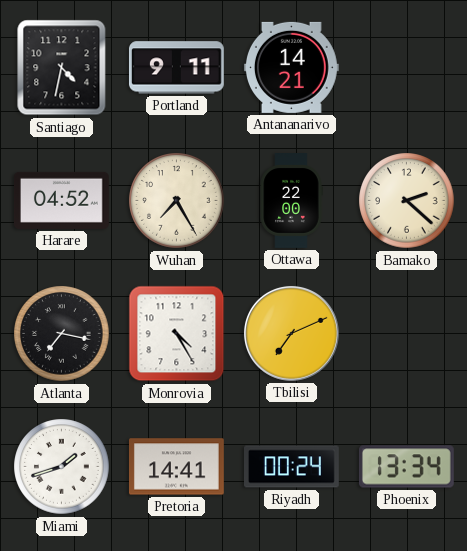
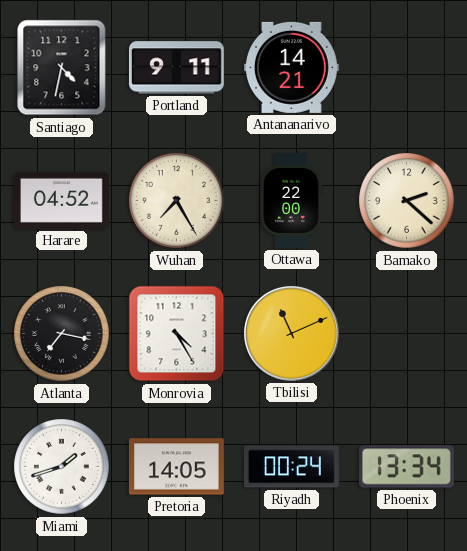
Tbilisi: 7:11 -> 11:11
Pretoria: 14:41 -> 14:05
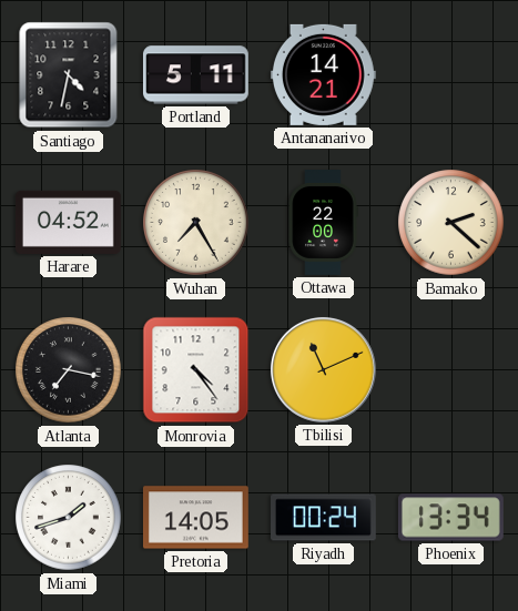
Portland: 9:11 -> 5:11
Monrovia: 4:25 -> 4:24
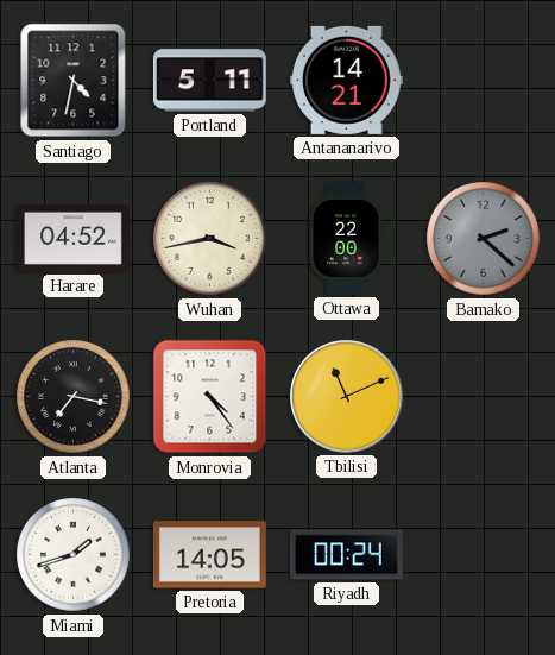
Wuhan: 7:25 -> 3:43
Bamako dial: cream -> grey
Phoenix: 13:34 -> none
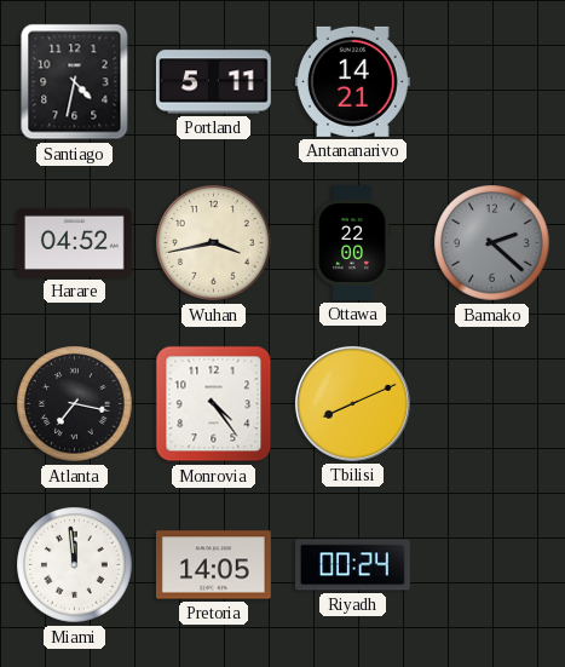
Tbilisi: 11:11 -> 8:11
Miami: 1:42 -> 11:59
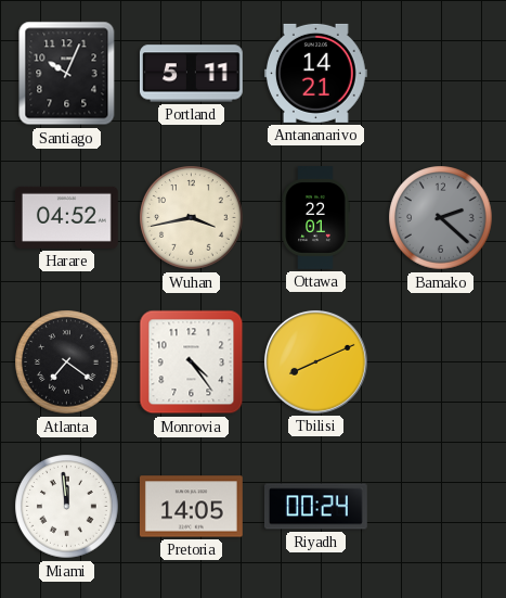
Santiago: 4:32 -> 10:04
Ottawa: 22:00 -> 22:01
Atlanta: 7:17 -> 7:21
